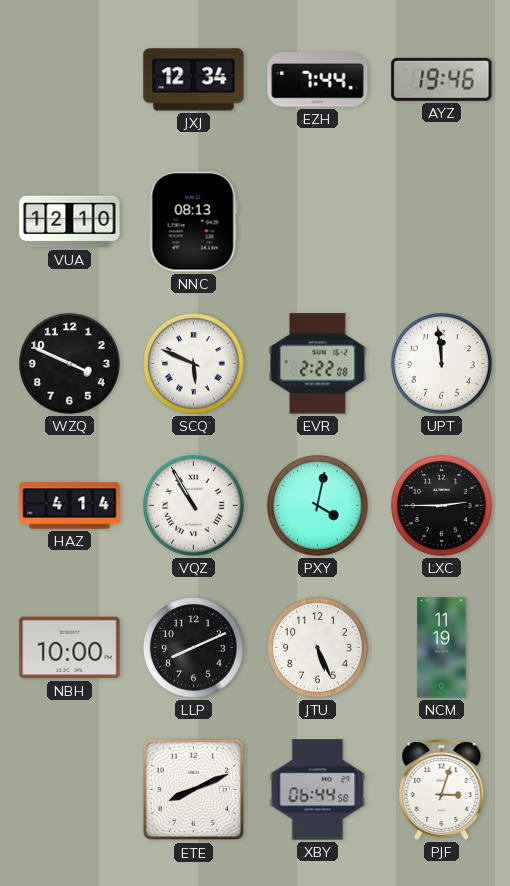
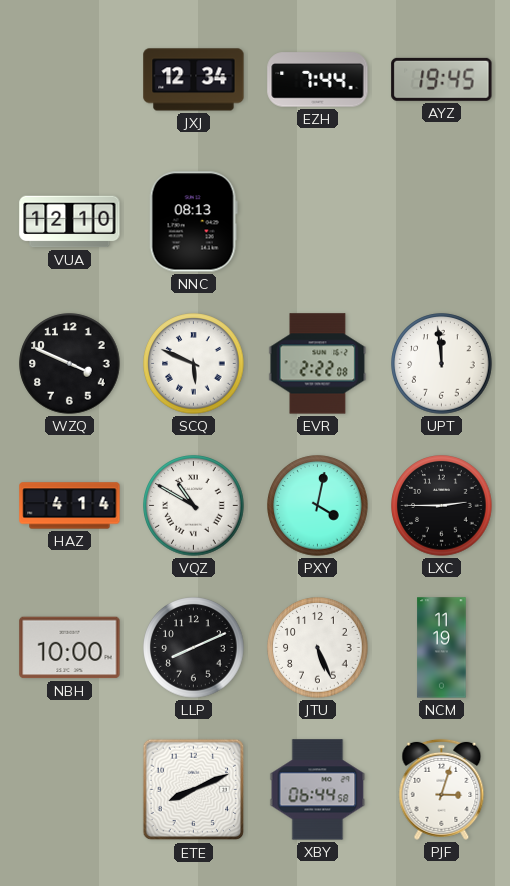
AYZ: 19:46 -> 19:45
VQZ: 10:55 -> 10:50
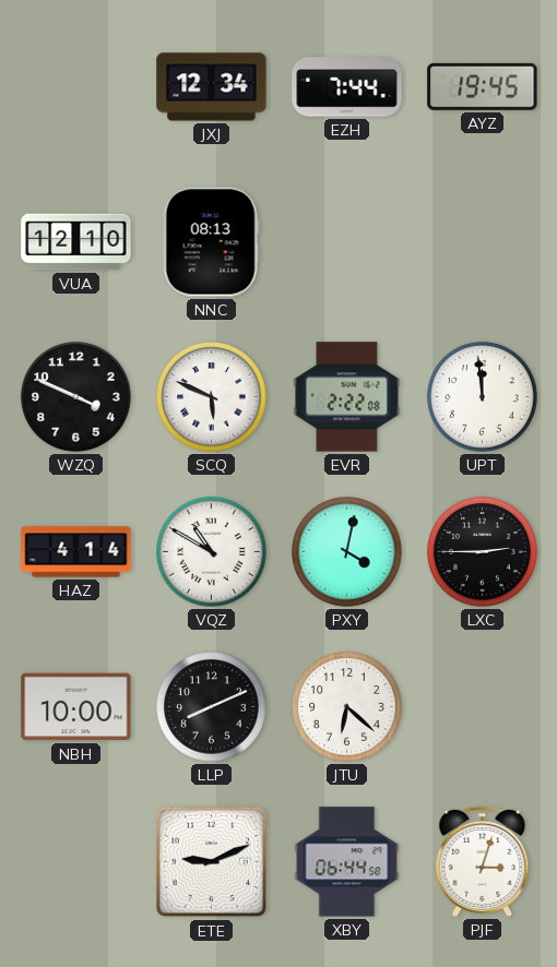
JTU: 5:26 -> 6:22
NCM: 11:19 -> none
ETE: 8:11 -> 9:11
